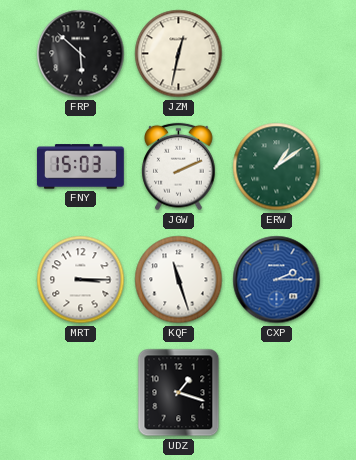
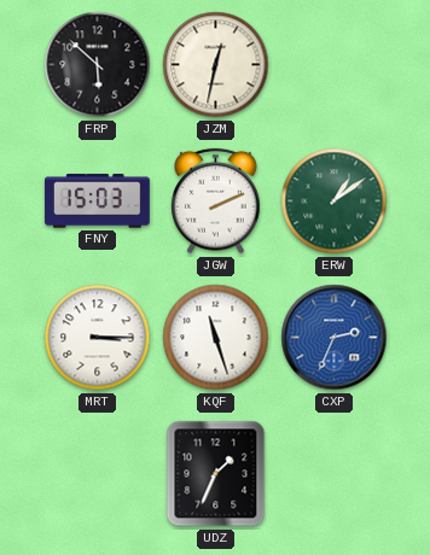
CXP: 2:15 -> 2:34
UDZ: 1:18 -> 1:34
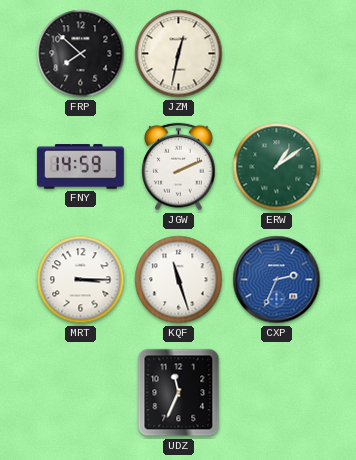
FRP: 5:52 -> 7:52
FNY: 15:03 -> 14:59
UDZ: 1:34 -> 11:34
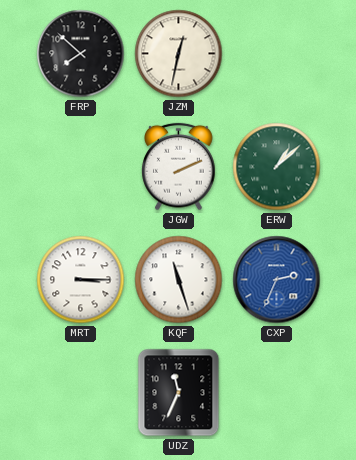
FNY: 14:59 -> none
ERW: 1:09 -> 1:08
